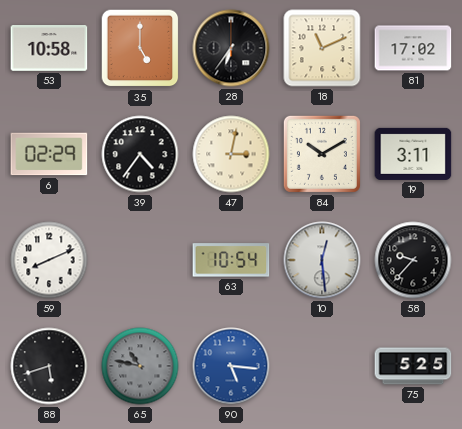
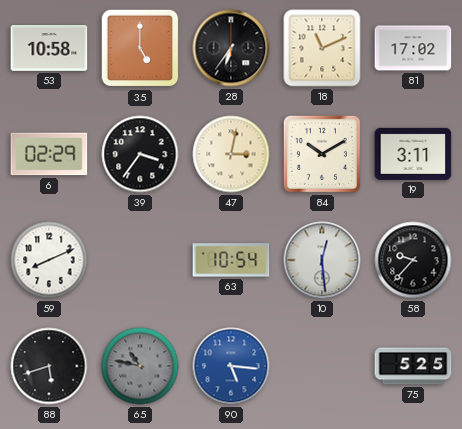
39: 4:36 -> 3:36
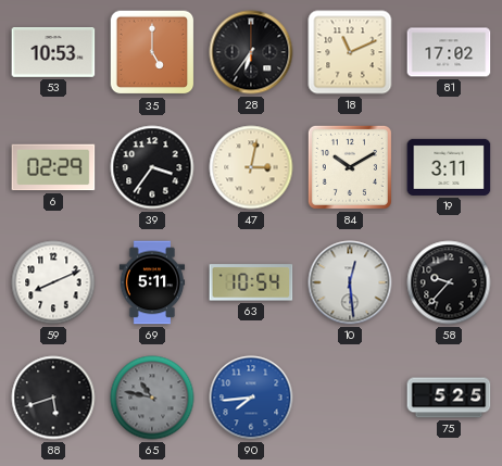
53: 10:58 -> 10:53
69: none -> 5:11
90: 5:16 -> 7:44
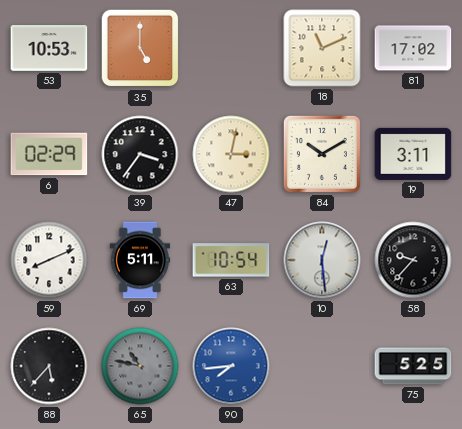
28: 6:36 -> none
88: 5:42 -> 5:37
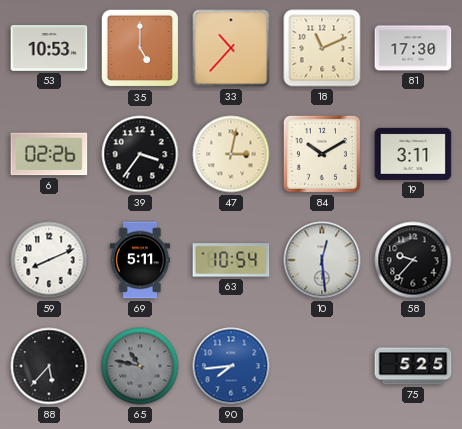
33: none -> 10:37
81: 17:02 -> 17:30
6: 02:29 -> 02:26
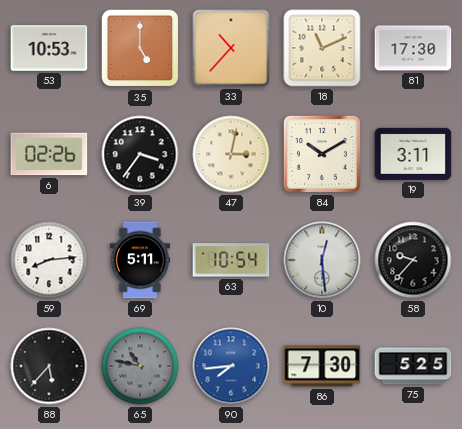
59: 8:11 -> 8:14
86: none -> 7:30
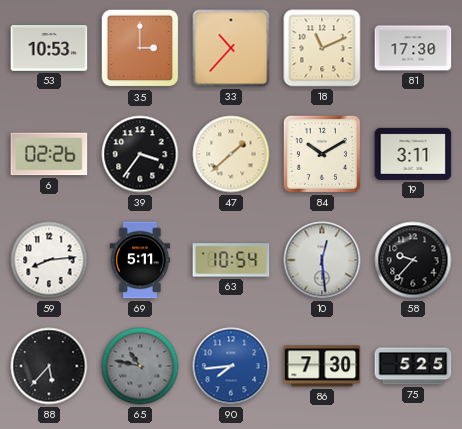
35: 5:00 -> 3:00
47: 3:02 -> 1:38
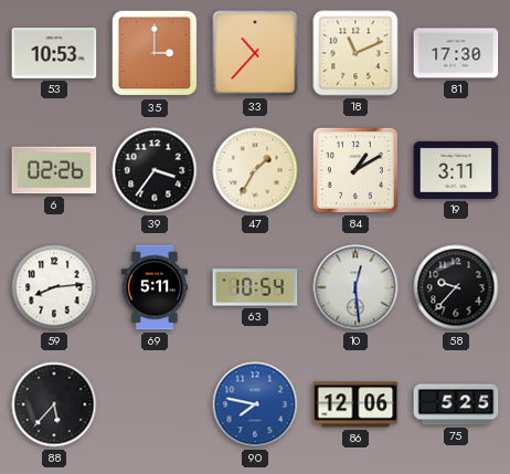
47: 1:38 -> 1:35
84: 10:10 -> 1:10
65: 10:47 -> none
90: 7:44 -> 7:47
86: 7:30 -> 12:06
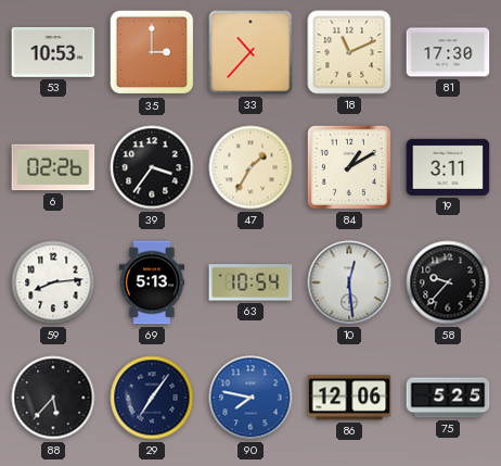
69: 5:11 -> 5:13
29: none -> 7:06
